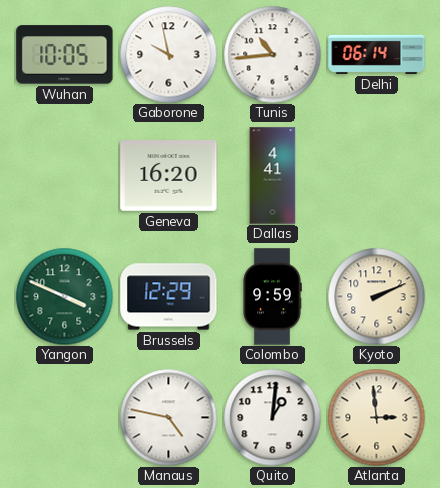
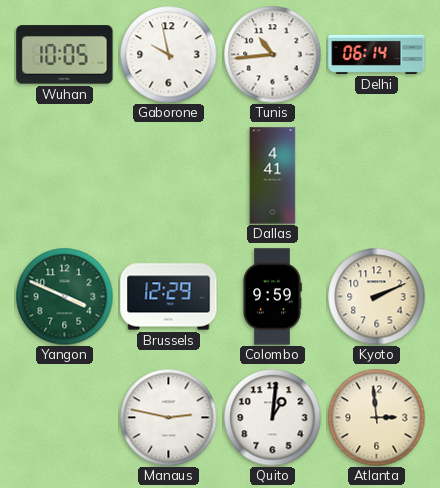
Geneva: 16:20 -> none
Manaus: 4:47 -> 2:47
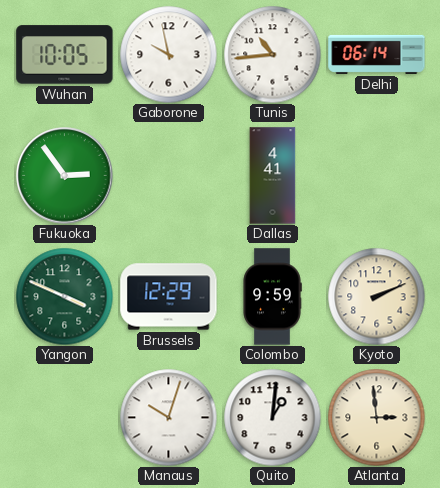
Fukuoka: none -> 2:54
Manaus: 2:47 -> 10:03
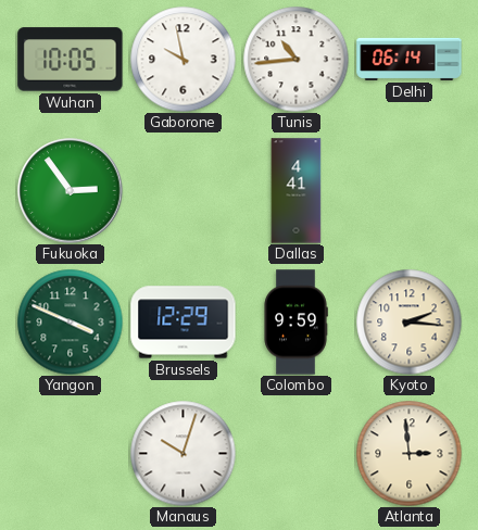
Kyoto: 2:11 -> 2:16
Quito: 1:01 -> none
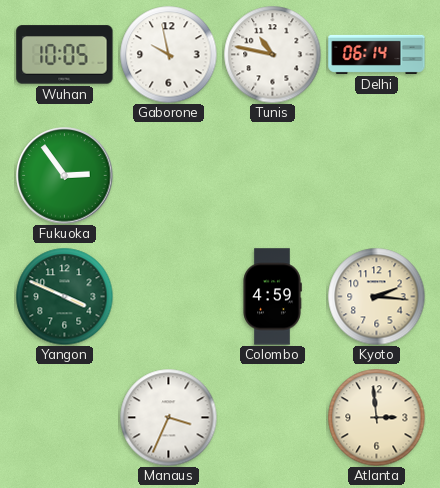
Tunis: 10:44 -> 10:47
Dallas: 4:41 -> none
Brussels: 12:29 -> none
Colombo: 9:59 -> 4:59
Manaus: 10:03 -> 3:34
